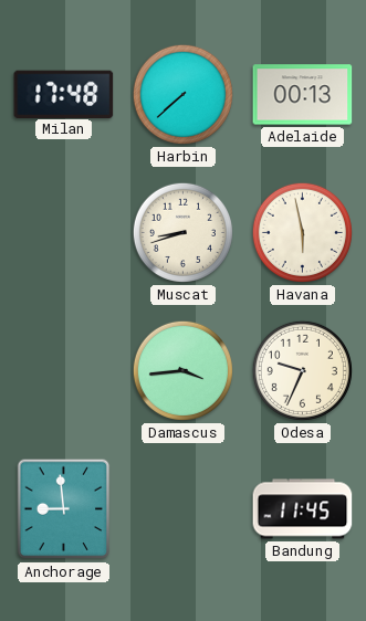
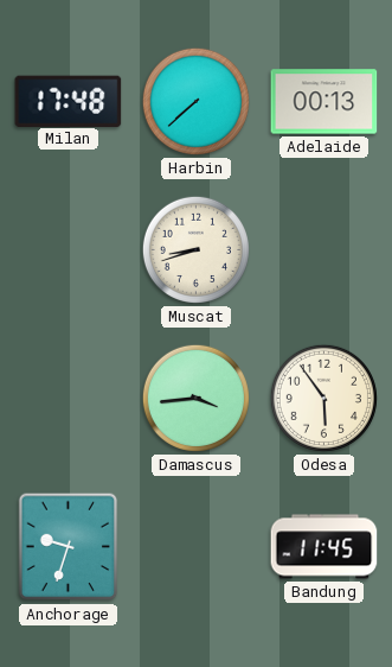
Havana: 5:58 -> none
Odesa: 9:34 -> 5:54
Anchorage: 8:59 -> 9:33
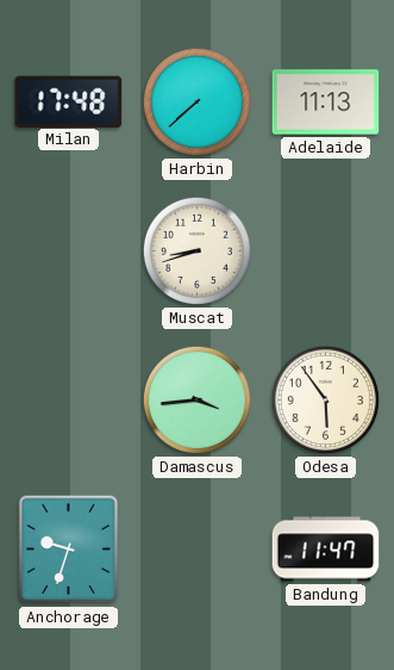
Adelaide: 00:13 -> 11:13
Bandung: 11:45 -> 11:47
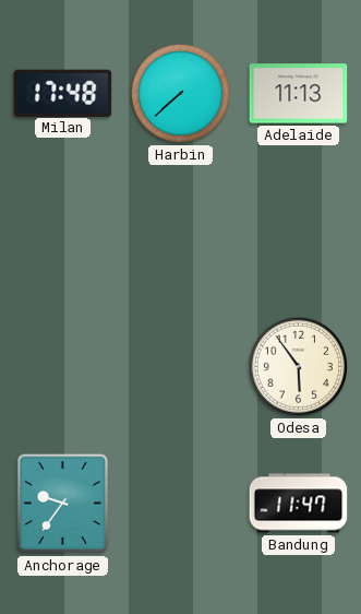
Muscat: 8:42 -> none
Damascus: 3:44 -> none
Anchorage: 9:33 -> 9:36
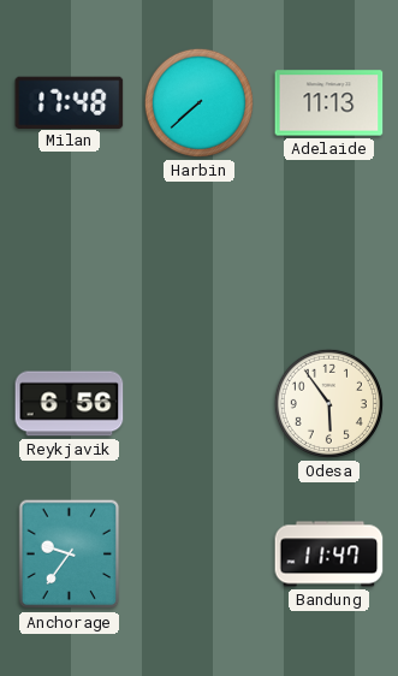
Reykjavik: none -> 6:56
